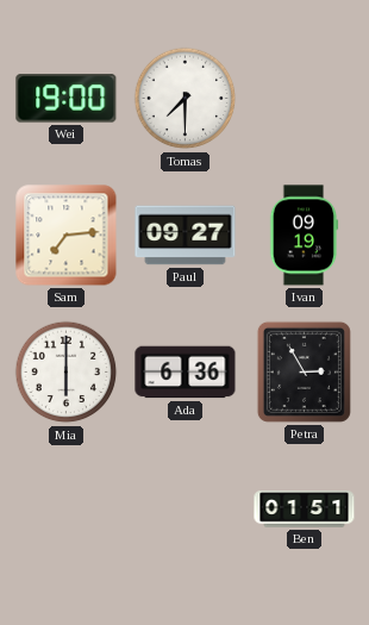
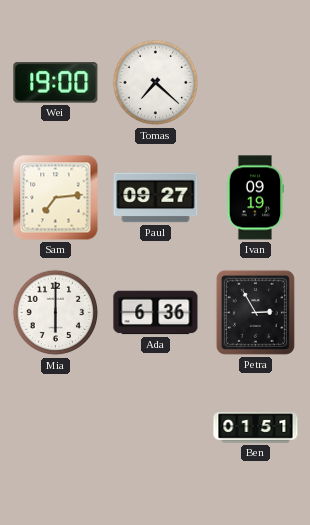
Tomas: 7:30 -> 7:22
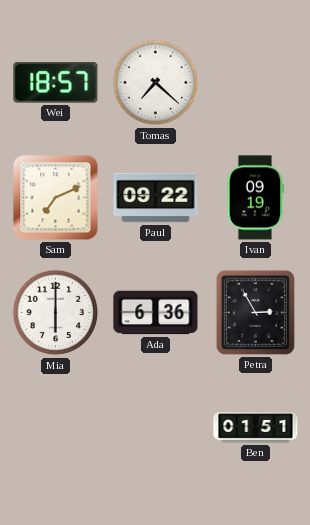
Wei: 19:00 -> 18:57
Sam: 7:14 -> 7:11
Paul: 09:27 -> 09:22
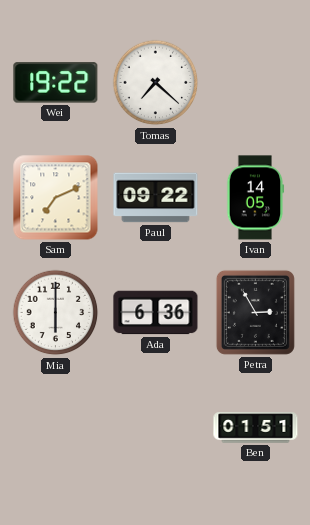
Wei: 18:57 -> 19:22
Ivan: 09:19 -> 14:05
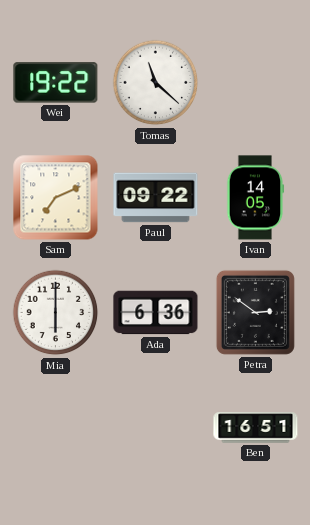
Tomas: 7:22 -> 11:22
Petra: 2:55 -> 2:51
Ben: 01:51 -> 16:51
